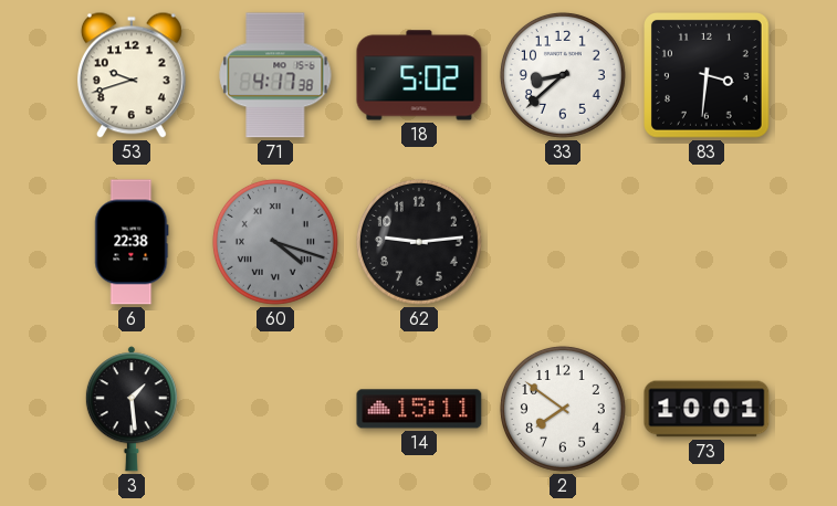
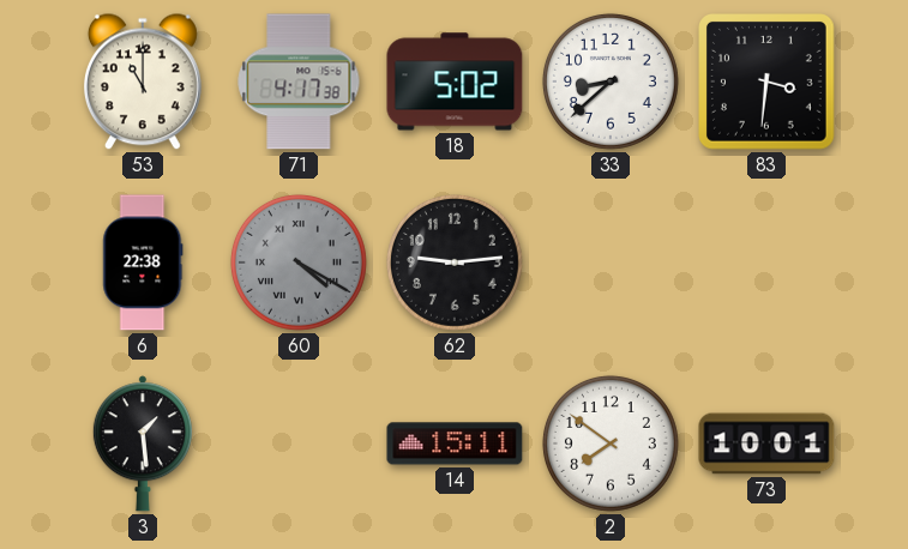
53: 9:42 -> 11:00
60: 4:18 -> 4:20
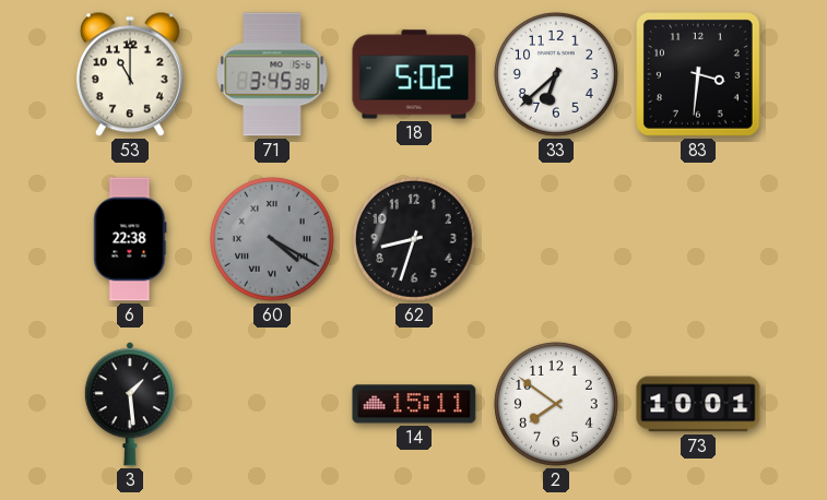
71: 4:17 -> 3:45
33: 8:38 -> 6:38
62: 9:14 -> 8:33
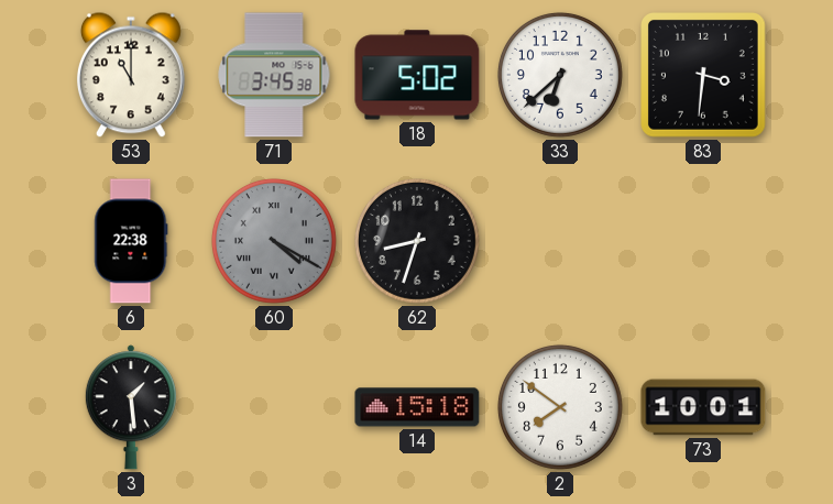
14: 15:11 -> 15:18
